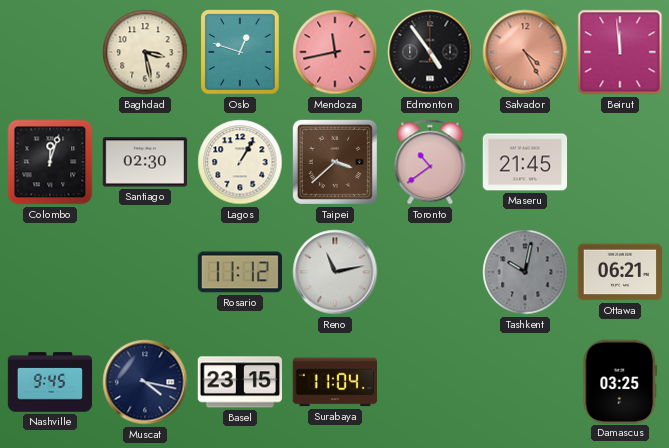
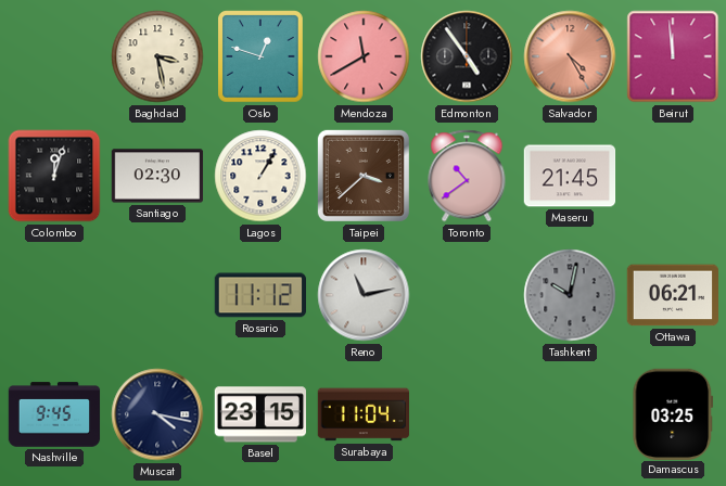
Mendoza: 11:43 -> 11:40
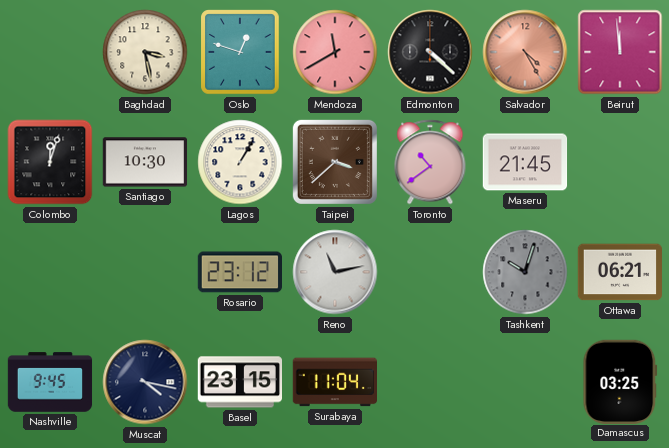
Edmonton: 4:54 -> 4:22
Santiago: 02:30 -> 10:30
Rosario: 11:12 -> 23:12
Tashkent: 10:02 -> 10:03
